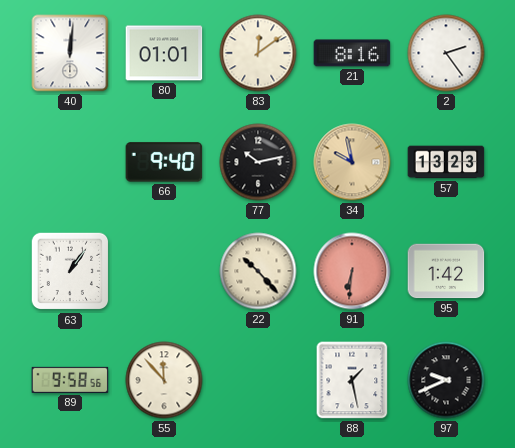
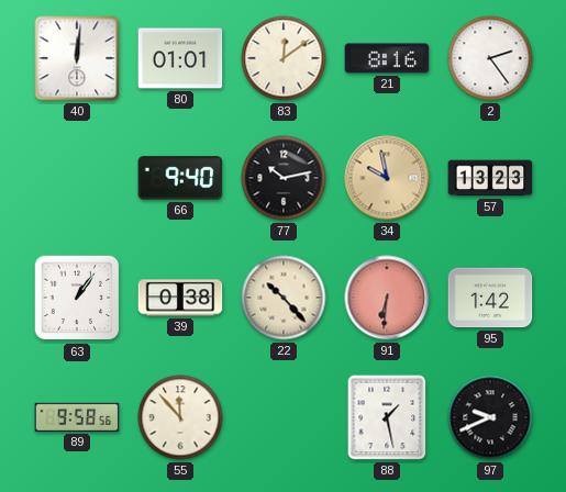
39: none -> 0:38
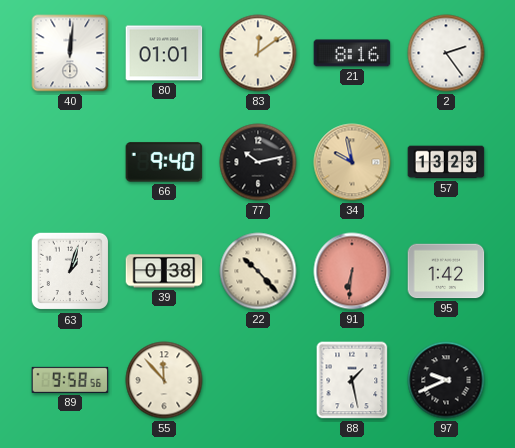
63: 1:06 -> 1:03
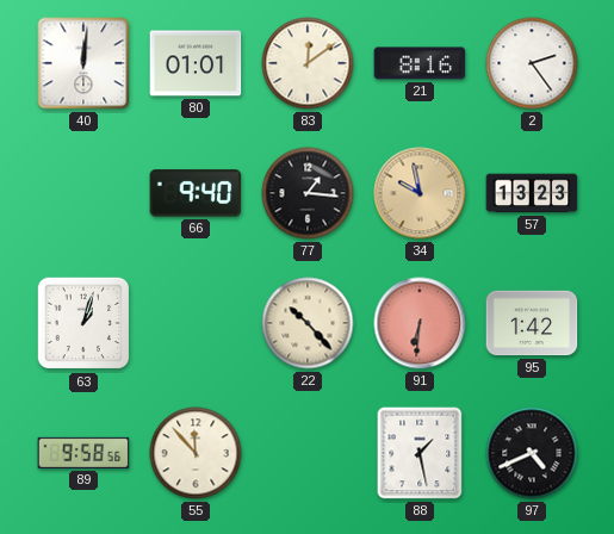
77: 10:13 -> 1:16
39: 0:38 -> none
97: 9:41 -> 4:41
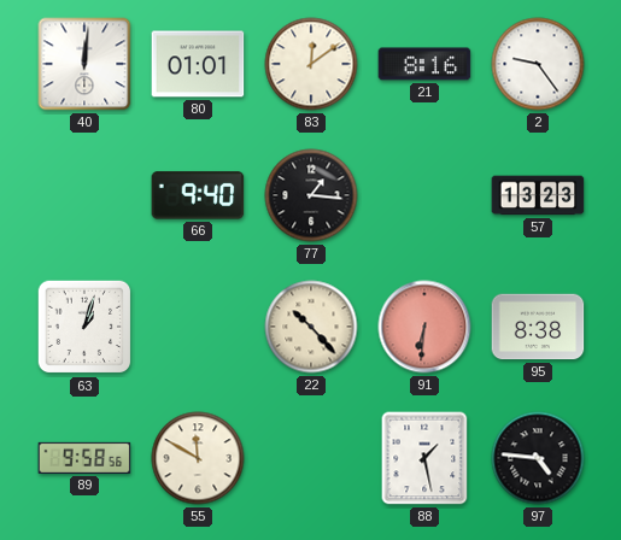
2: 2:24 -> 9:24
34: 9:58 -> none
95: 1:42 -> 8:38
55: 11:53 -> 11:50
97: 4:41 -> 4:46
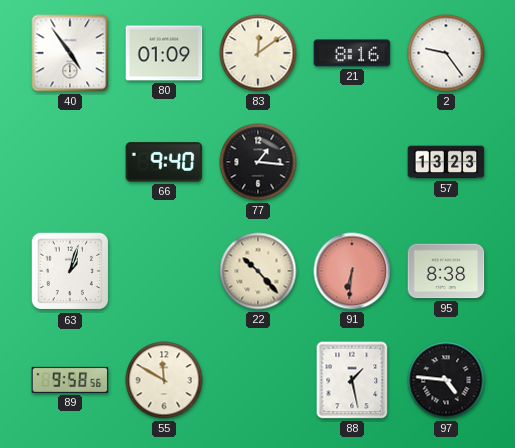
40: 12:01 -> 4:54
80: 01:01 -> 01:09
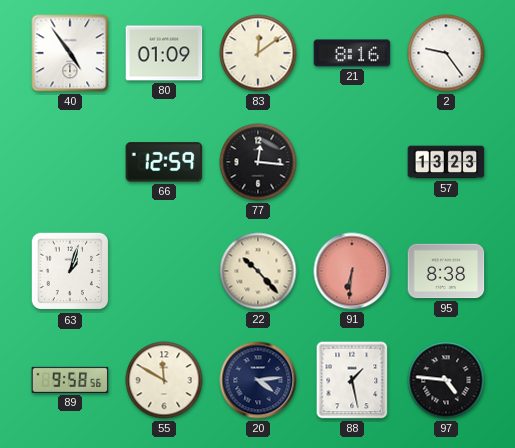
66: 9:40 -> 12:59
77: 1:16 -> 12:16
20: none -> 4:14
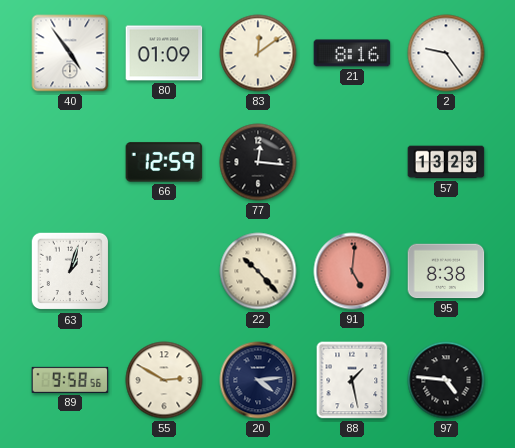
91: 6:31 -> 5:01
55: 11:50 -> 2:50
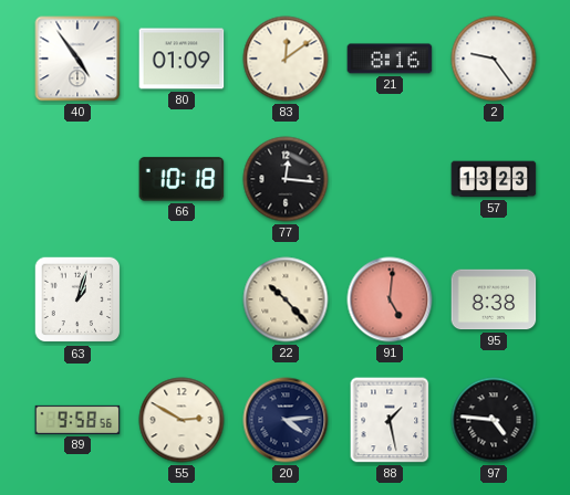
66: 12:59 -> 10:18
